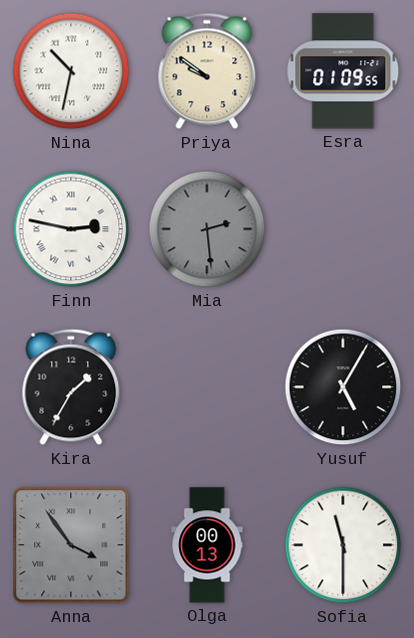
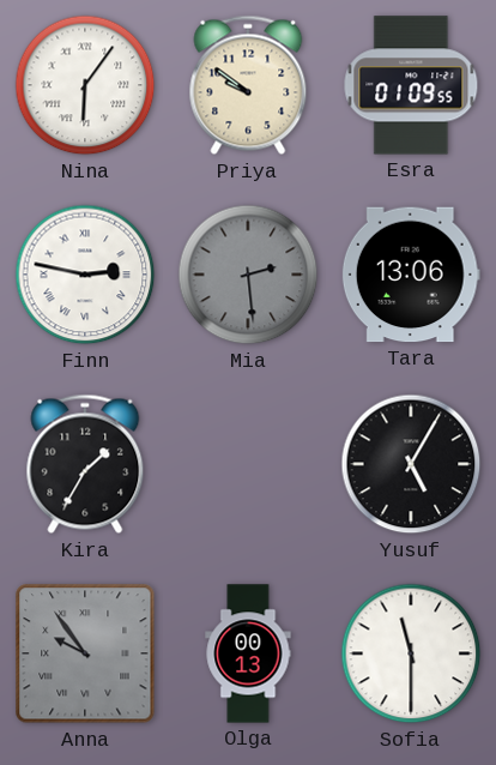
Nina: 10:32 -> 6:06
Tara: none -> 13:06
Anna: 3:54 -> 9:54
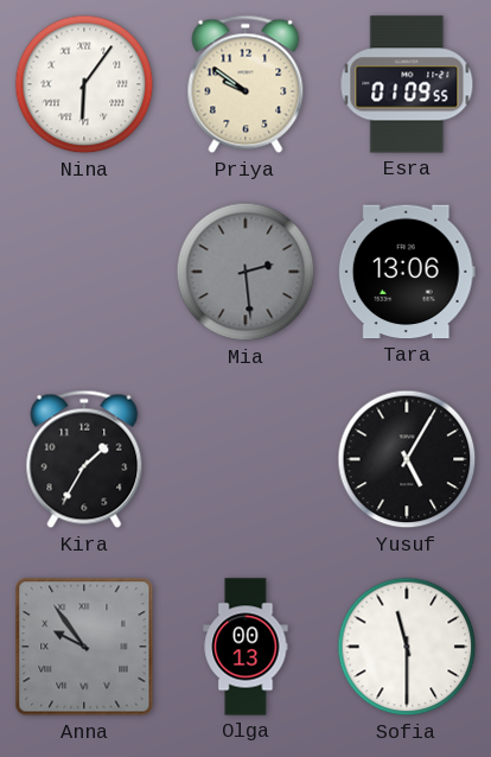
Finn: 2:47 -> none
